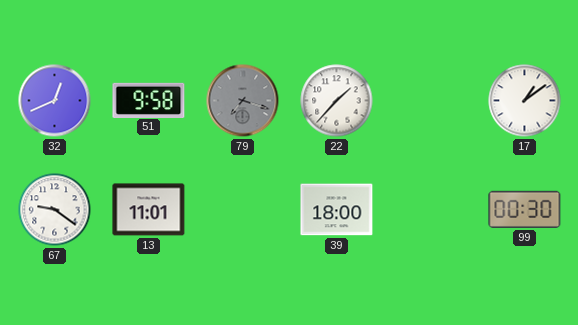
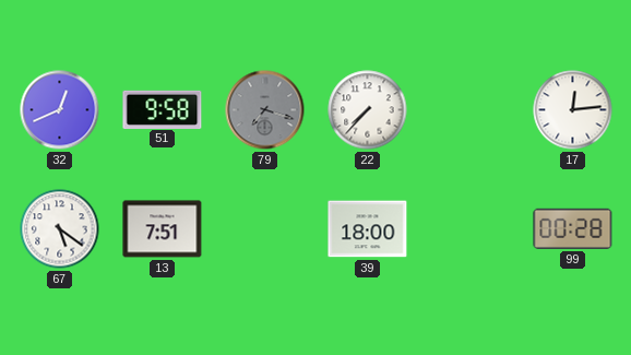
22: 1:37 -> 7:37
17: 1:09 -> 12:14
67: 9:21 -> 5:21
13: 11:01 -> 7:51
99: 00:30 -> 00:28
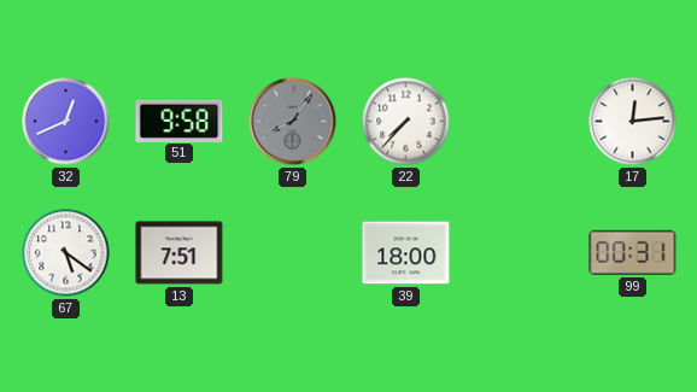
79: 7:18 -> 8:06
99: 00:28 -> 00:31
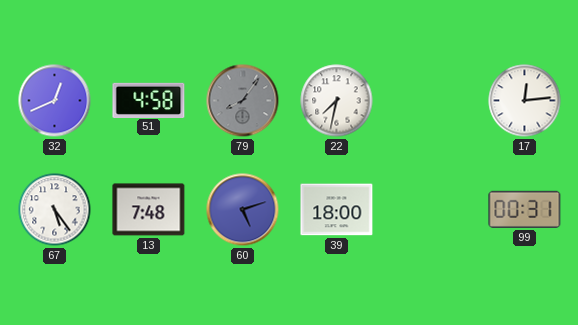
51: 9:58 -> 4:58
22: 7:37 -> 7:32
67: 5:21 -> 5:24
13: 7:51 -> 7:48
60: none -> 5:12
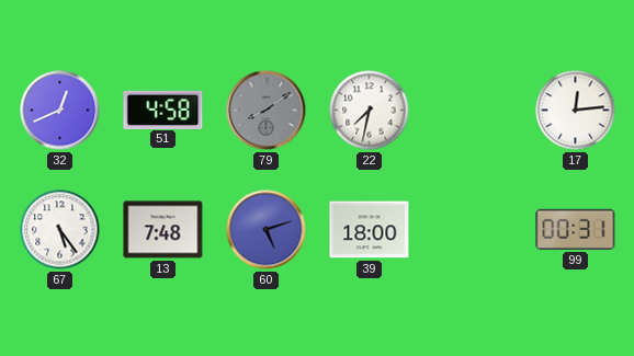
79: 8:06 -> 8:09
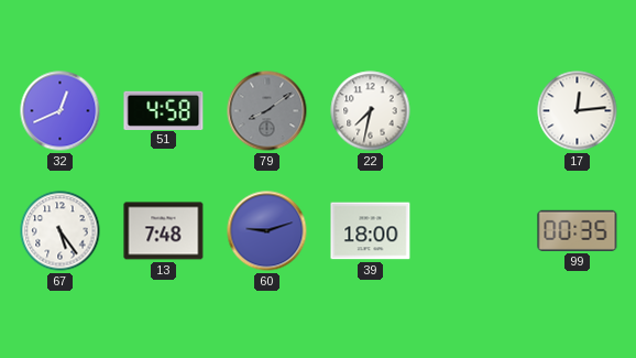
60: 5:12 -> 9:12
99: 00:31 -> 00:35
